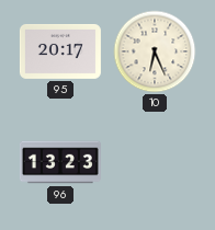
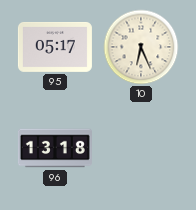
95: 20:17 -> 05:17
96: 13:23 -> 13:18
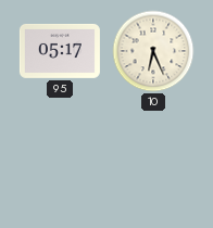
96: 13:18 -> none
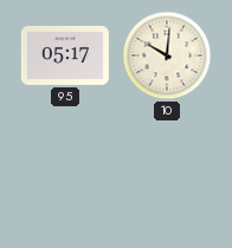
10: 6:26 -> 10:01
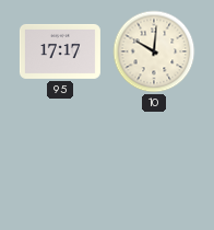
95: 05:17 -> 17:17
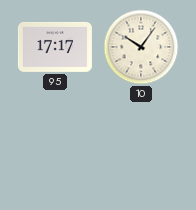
10: 10:01 -> 10:06
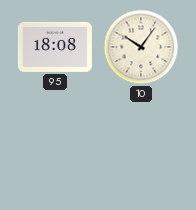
95: 17:17 -> 18:08
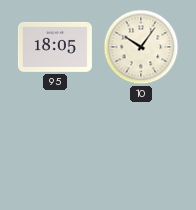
95: 18:08 -> 18:05
